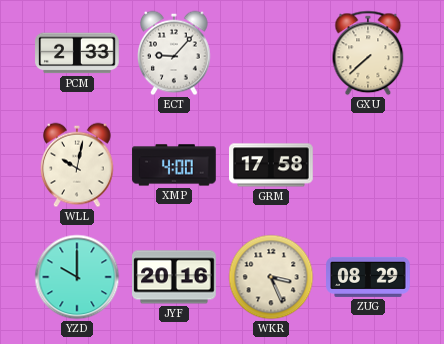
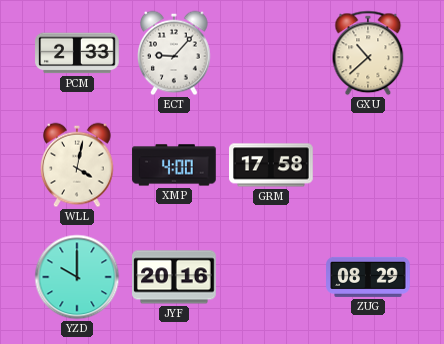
GXU: 7:38 -> 10:38
WLL: 10:02 -> 4:02
WKR: 3:26 -> none
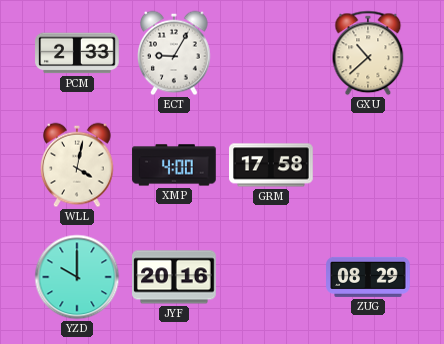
ECT: 9:07 -> 9:05
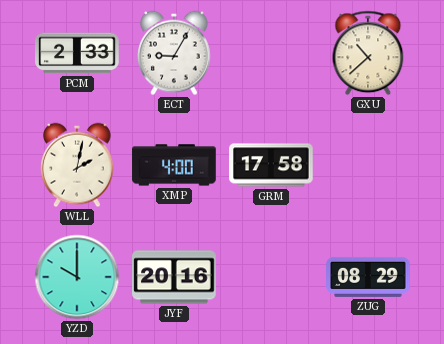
WLL: 4:02 -> 2:02
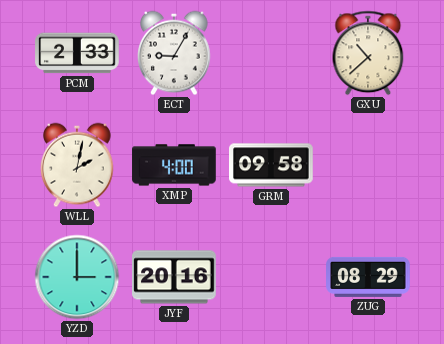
GRM: 17:58 -> 09:58
YZD: 10:00 -> 3:00
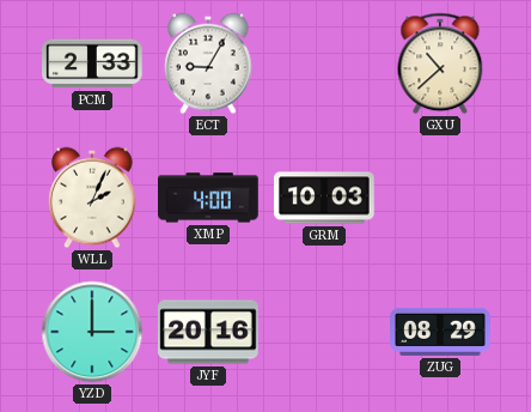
WLL: 2:02 -> 2:04
GRM: 09:58 -> 10:03
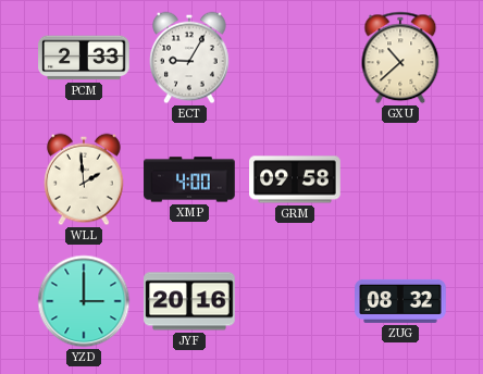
WLL: 2:04 -> 1:59
GRM: 10:03 -> 09:58
ZUG: 08:29 -> 08:32
